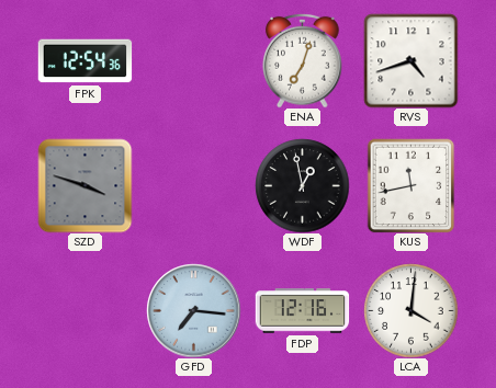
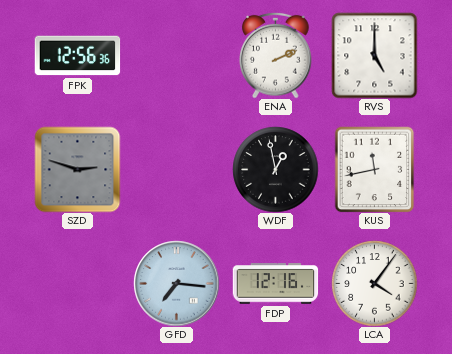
FPK: 12:54 -> 12:56
ENA: 7:03 -> 2:11
RVS: 4:42 -> 5:00
SZD: 3:48 -> 2:48
LCA: 4:01 -> 4:06
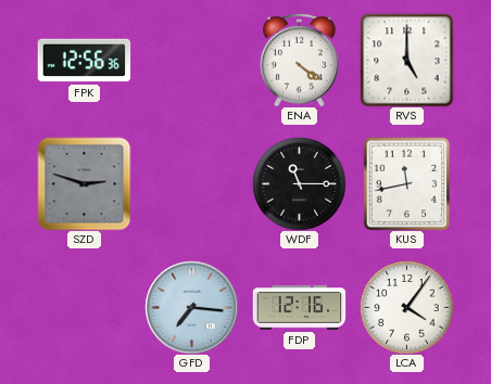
ENA: 2:11 -> 4:21
WDF: 12:58 -> 11:15
